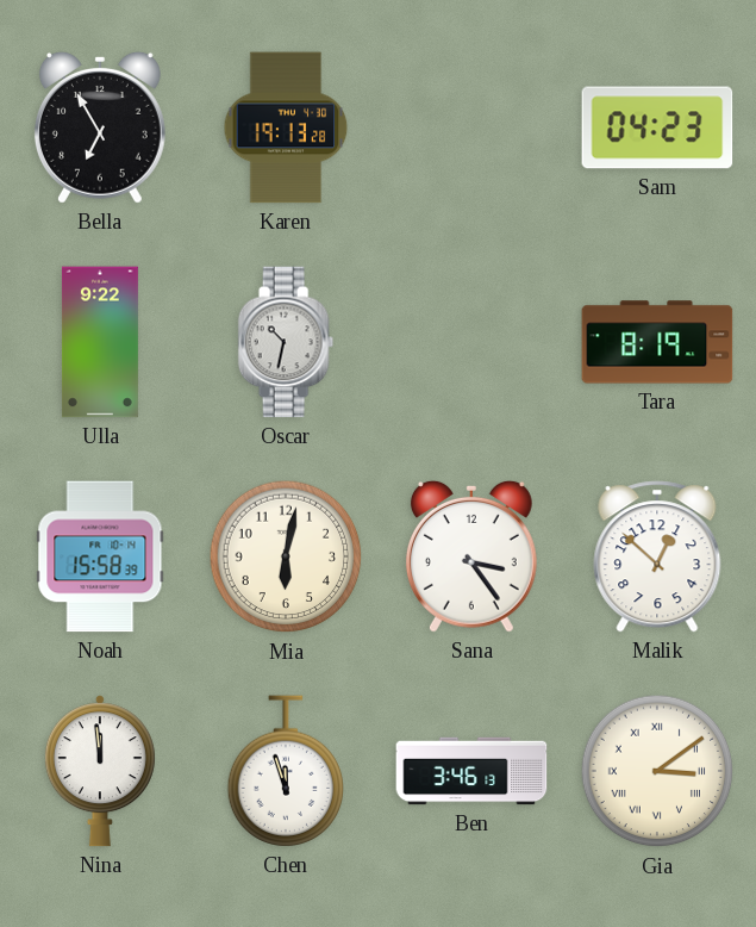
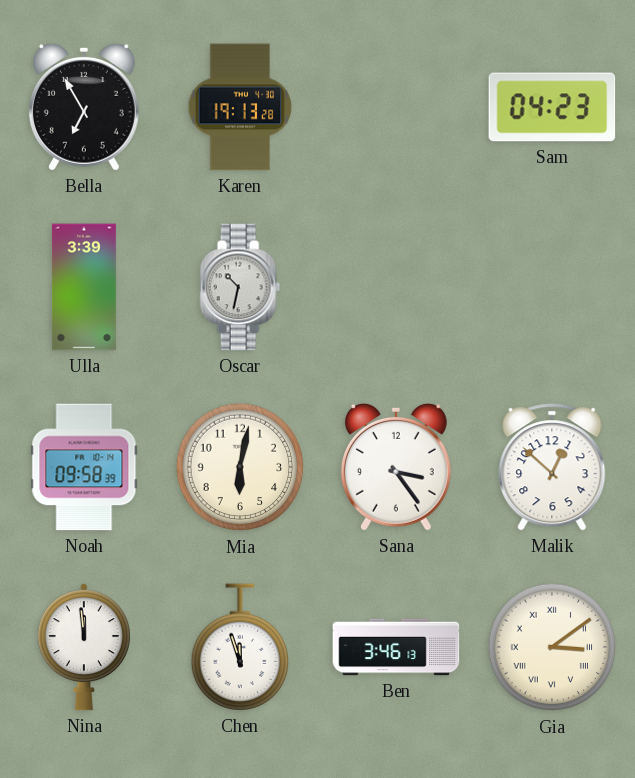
Ulla: 9:22 -> 3:39
Tara: 8:19 -> none
Noah: 15:58 -> 09:58
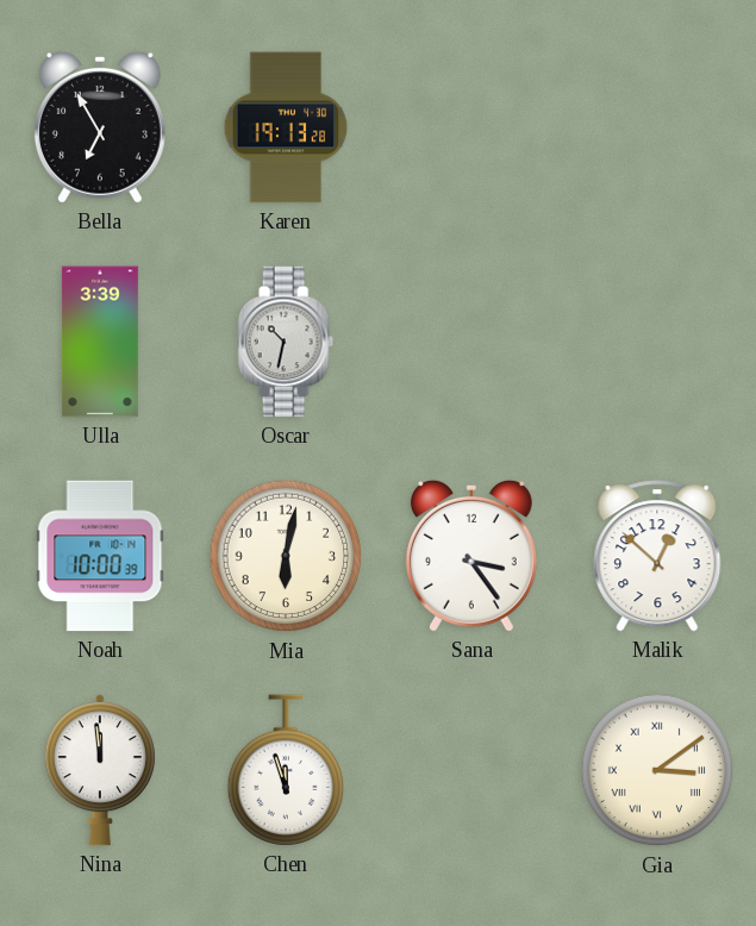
Sam: 04:23 -> none
Noah: 09:58 -> 10:00
Ben: 3:46 -> none
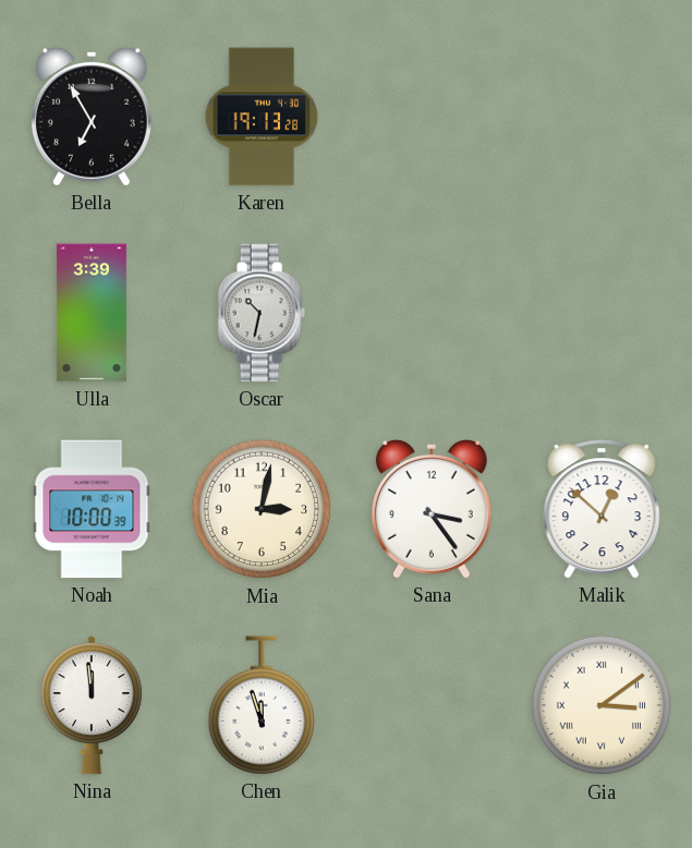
Mia: 6:02 -> 3:02
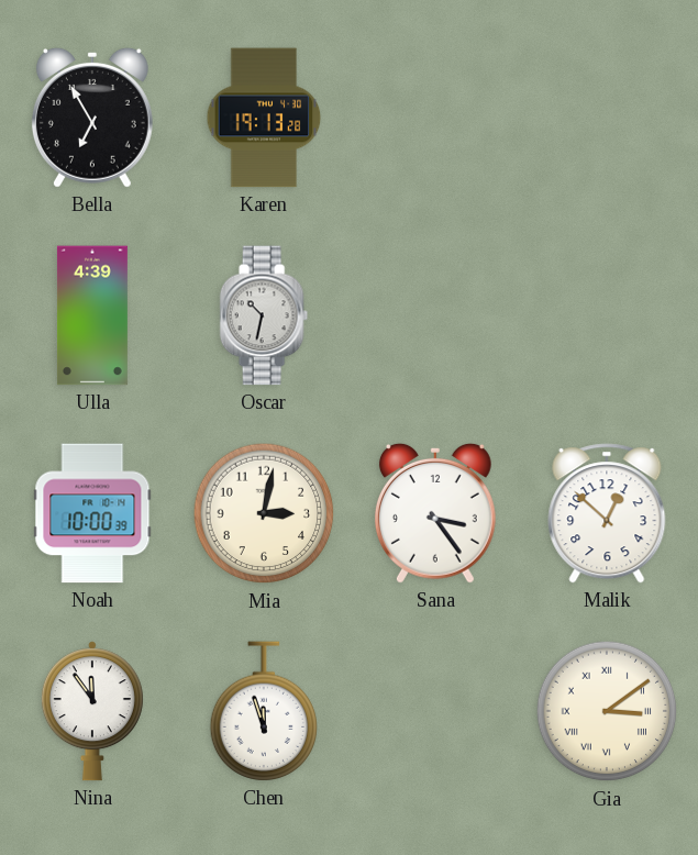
Ulla: 3:39 -> 4:39
Nina: 11:59 -> 11:54
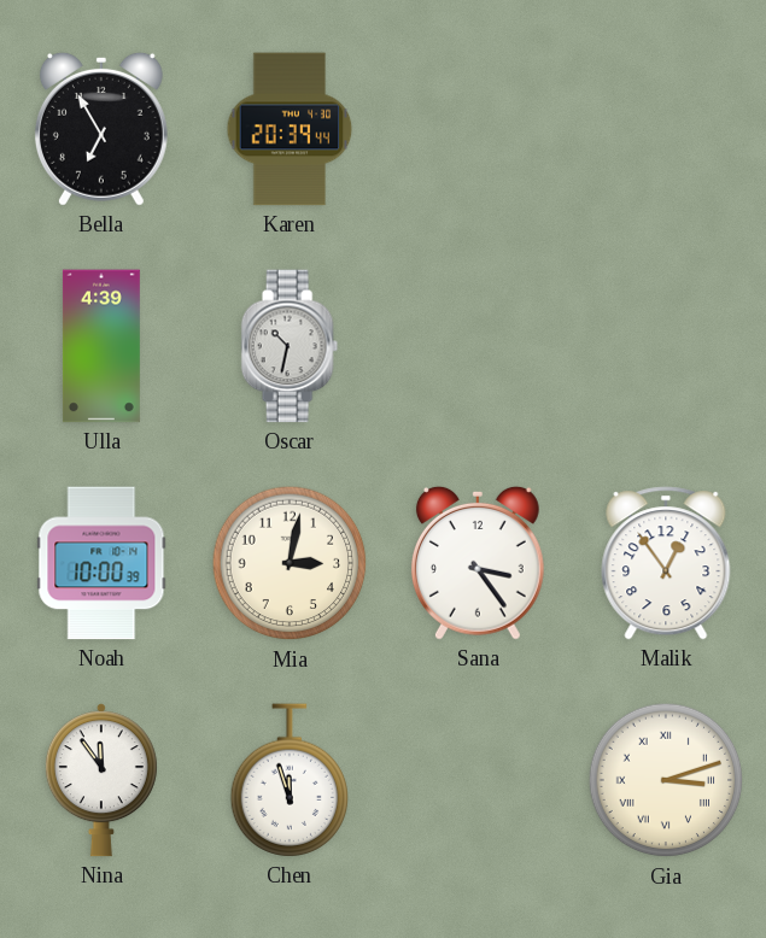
Karen: 19:13 -> 20:39
Malik: 12:52 -> 12:54
Gia: 3:09 -> 3:12
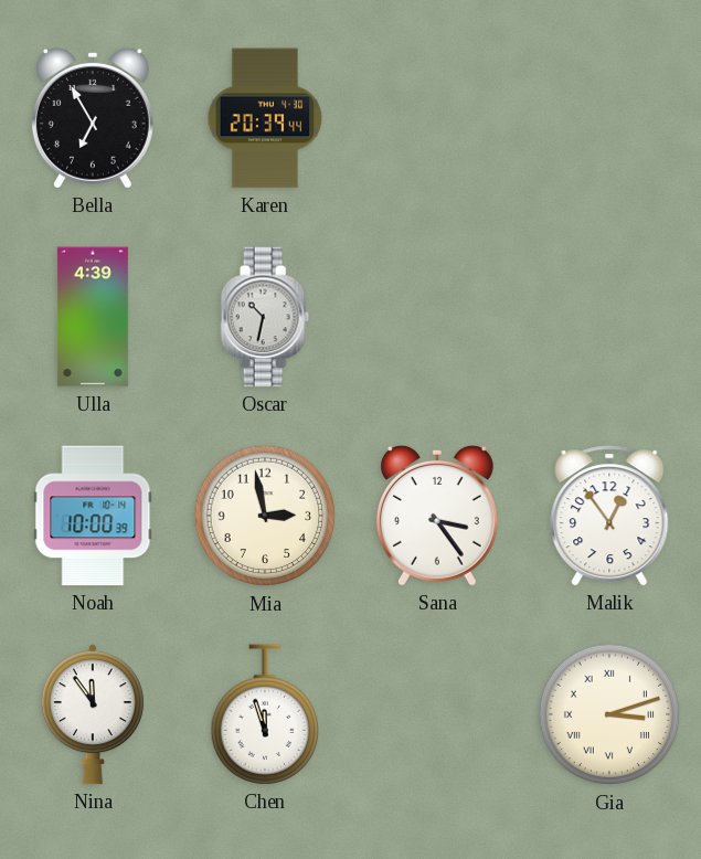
Mia: 3:02 -> 2:58
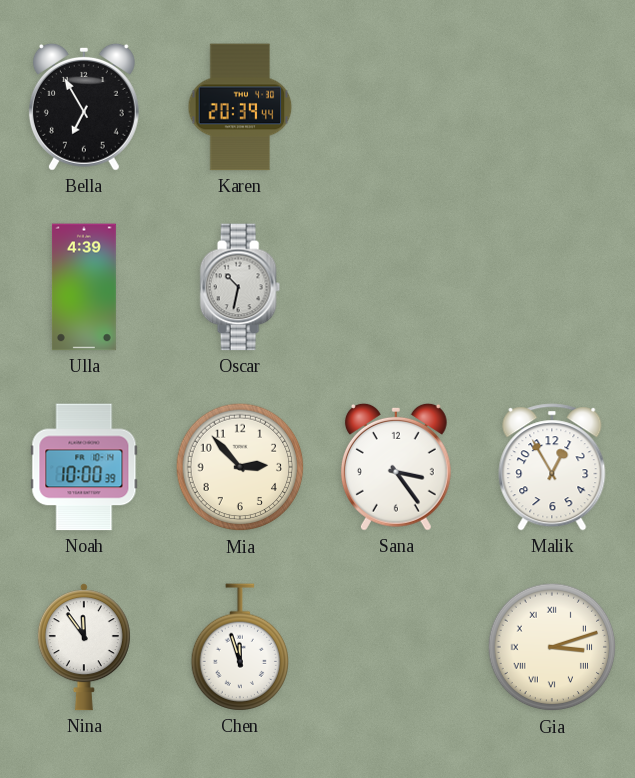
Mia: 2:58 -> 2:53
Malik: 12:54 -> 12:55
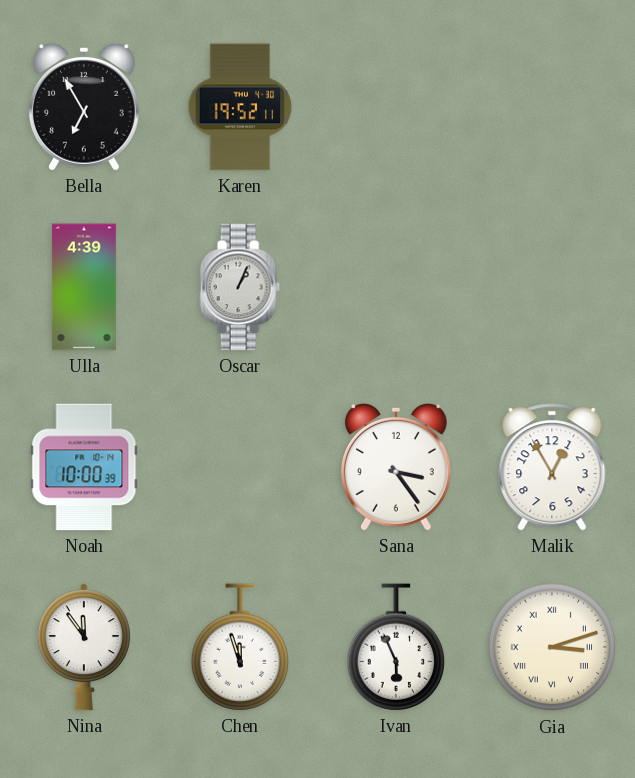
Karen: 20:39 -> 19:52
Oscar: 10:32 -> 1:04
Mia: 2:53 -> none
Ivan: none -> 5:56
